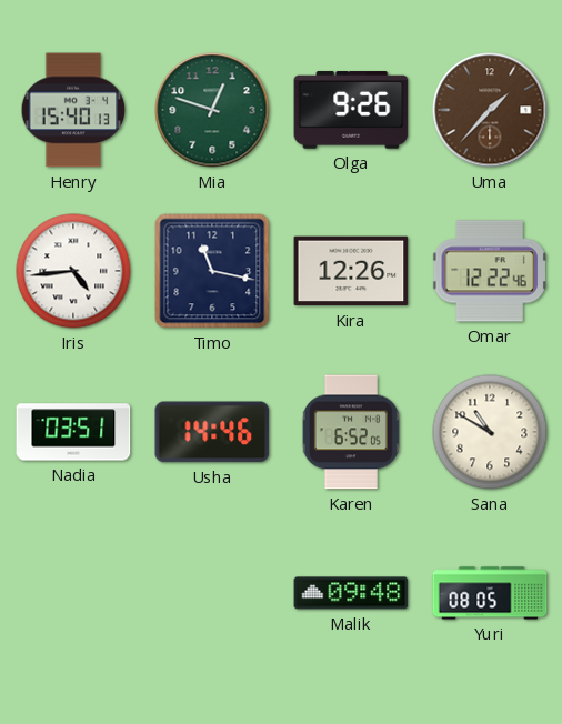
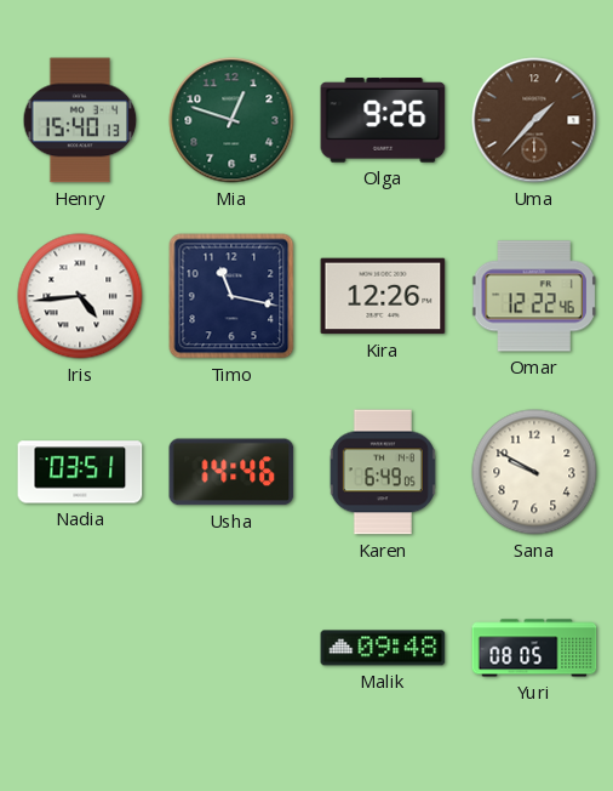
Karen: 6:52 -> 6:49
Sana: 10:50 -> 9:50
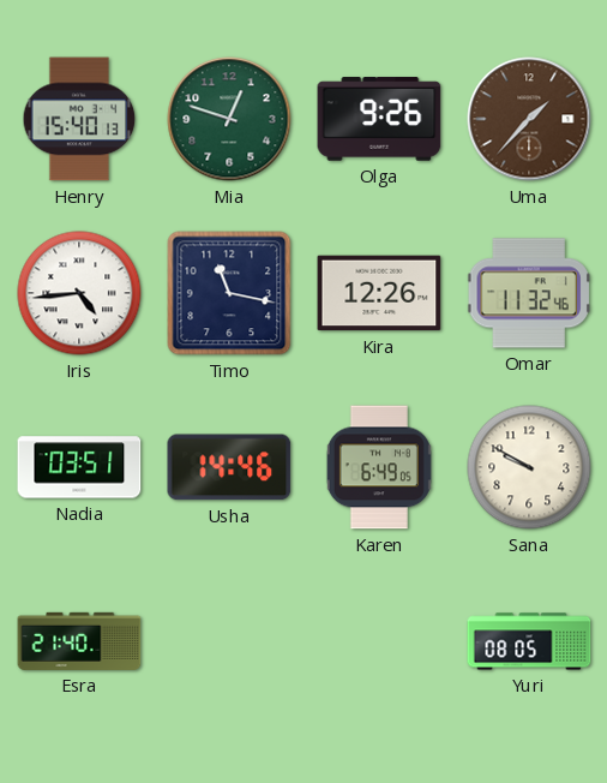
Omar: 12:22 -> 11:32
Esra: none -> 21:40
Malik: 09:48 -> none
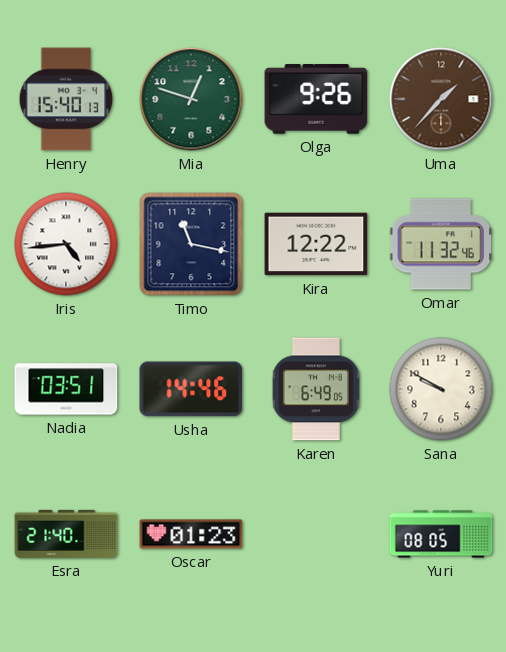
Kira: 12:26 -> 12:22
Oscar: none -> 01:23
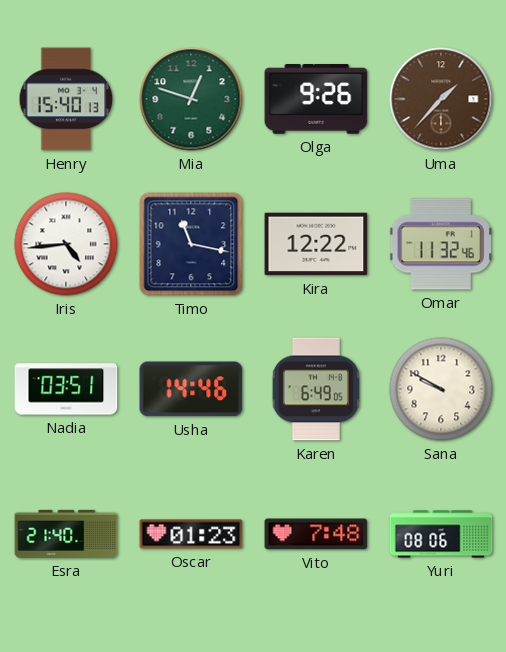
Vito: none -> 7:48
Yuri: 08:05 -> 08:06
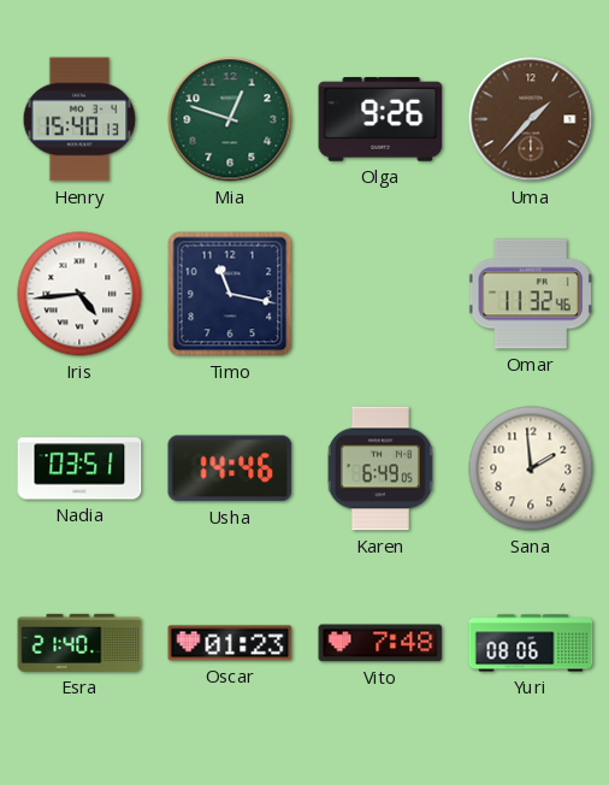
Kira: 12:22 -> none
Sana: 9:50 -> 1:59
